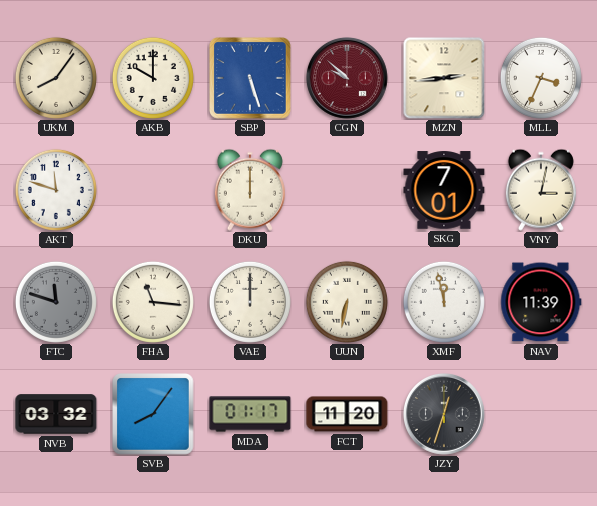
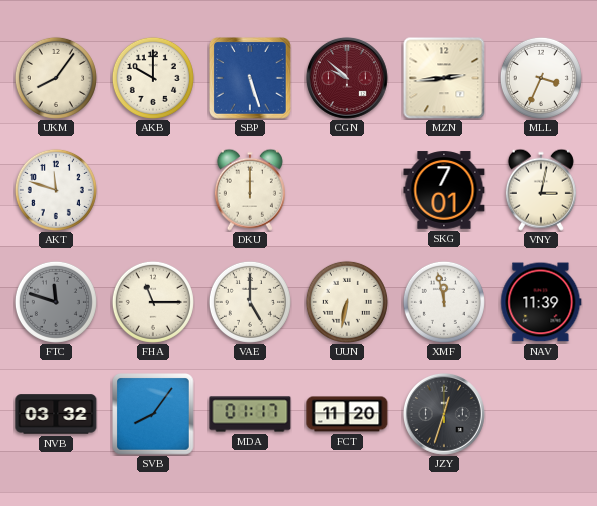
FHA: 11:16 -> 11:15
VAE: 12:00 -> 5:00
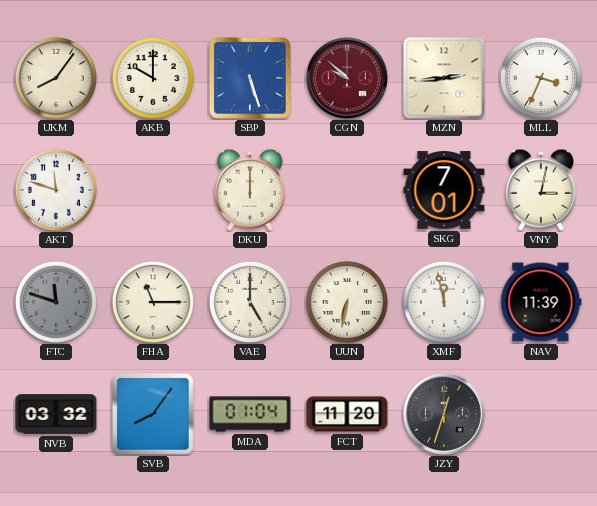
MDA: 01:17 -> 01:04
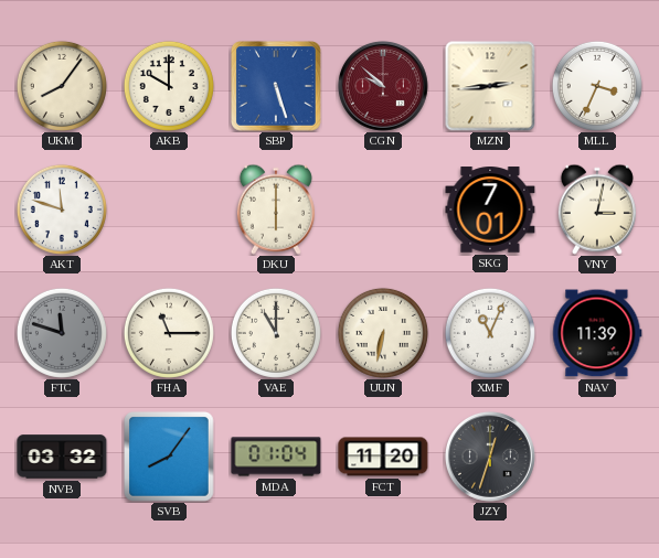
DKU: 12:00 -> 6:00
VAE: 5:00 -> 11:00
XMF: 11:58 -> 11:04
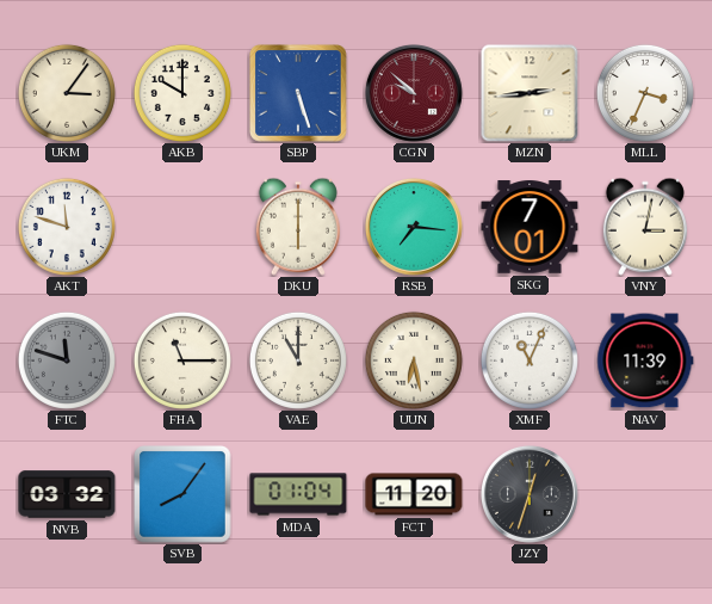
UKM: 8:06 -> 3:06
RSB: none -> 7:16
UUN: 6:32 -> 6:28
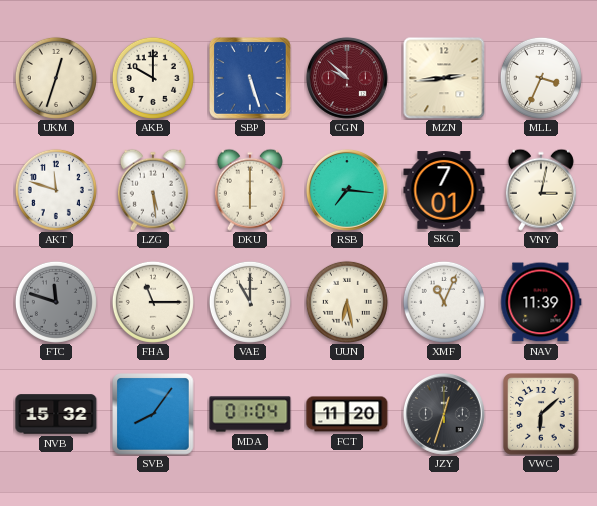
UKM: 3:06 -> 12:33
LZG: none -> 5:29
NVB: 03:32 -> 15:32
VWC: none -> 6:08
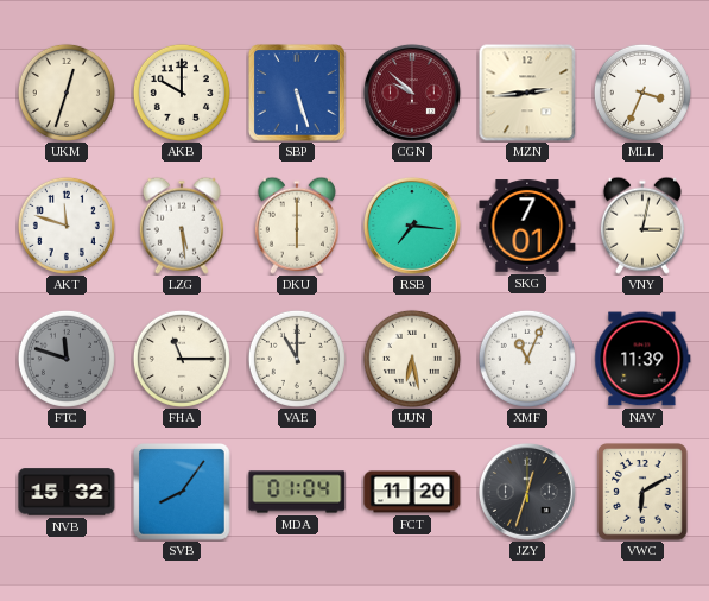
VWC: 6:08 -> 6:10
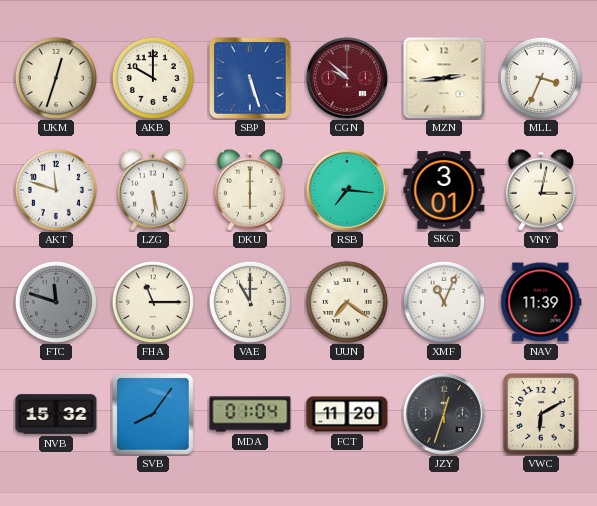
SKG: 7:01 -> 3:01
UUN: 6:28 -> 7:21
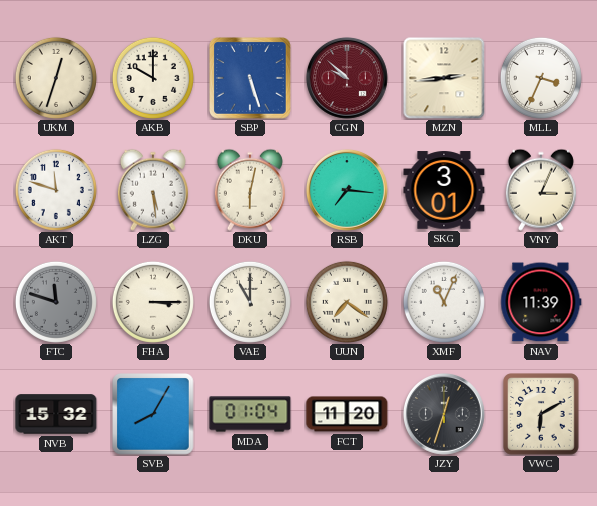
DKU: 6:00 -> 6:02
VNY: 3:02 -> 3:04
FHA: 11:15 -> 3:15
SVB: 8:06 -> 8:05
